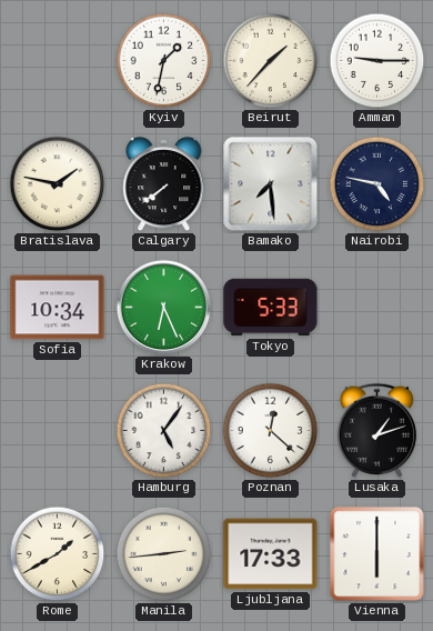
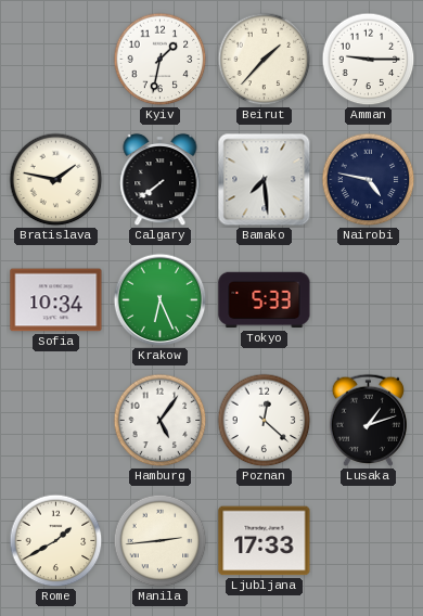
Vienna: 6:00 -> none
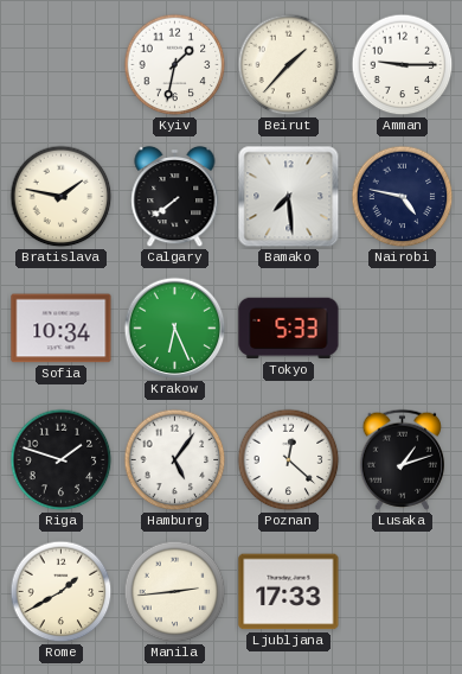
Riga: none -> 1:48
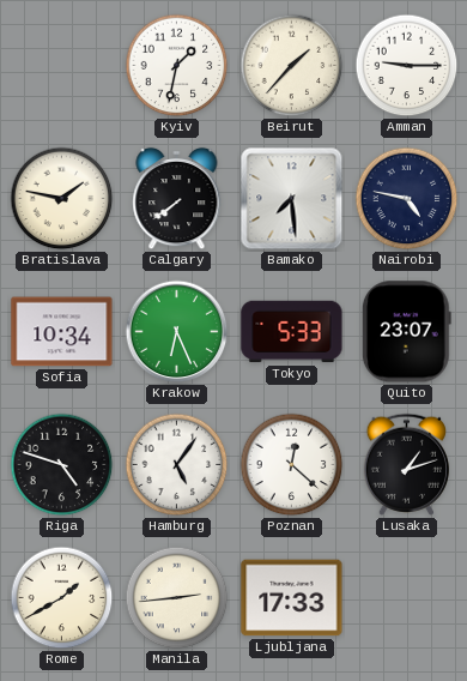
Quito: none -> 23:07
Riga: 1:48 -> 4:48
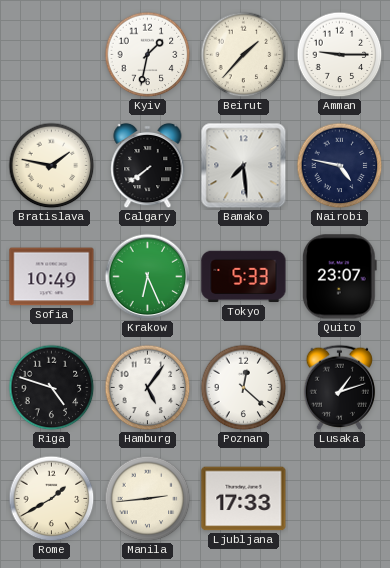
Sofia: 10:34 -> 10:49
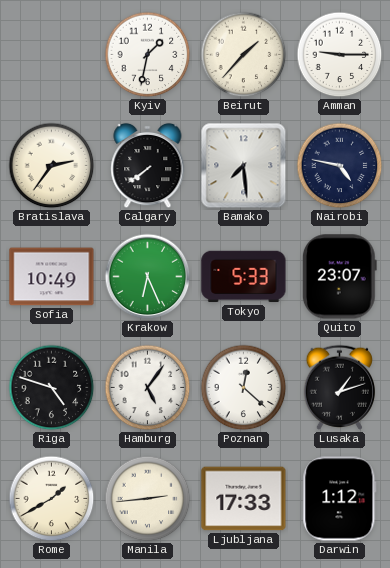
Bratislava: 1:47 -> 2:36
Darwin: none -> 1:12
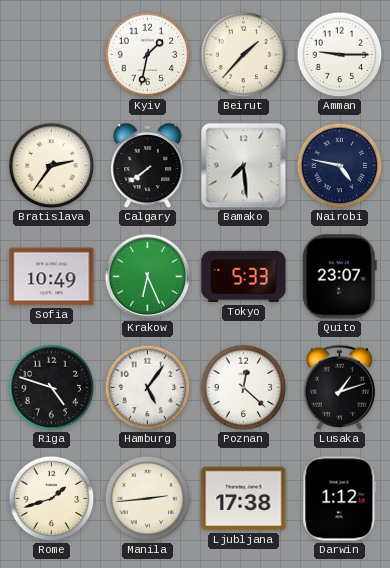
Rome: 1:40 -> 1:42
Ljubljana: 17:33 -> 17:38
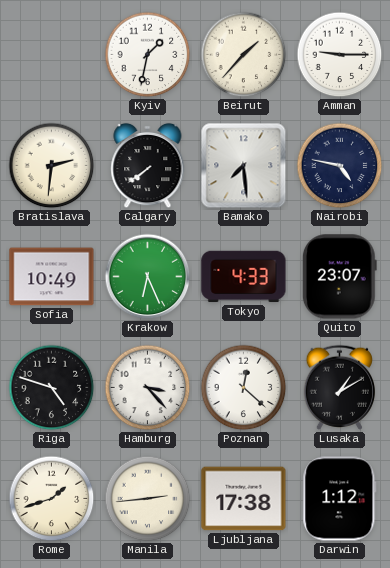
Bratislava: 2:36 -> 2:31
Tokyo: 5:33 -> 4:33
Hamburg: 5:06 -> 3:23
Lusaka: 1:12 -> 1:10
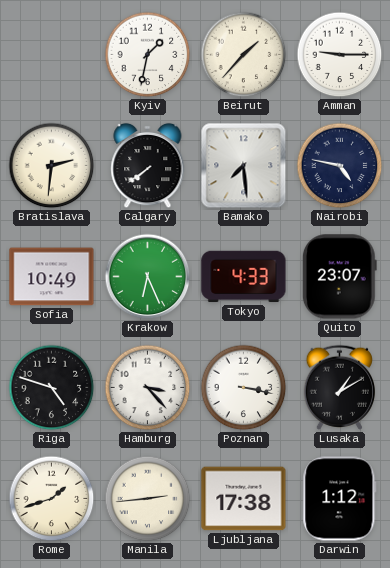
Poznan: 12:22 -> 3:17
